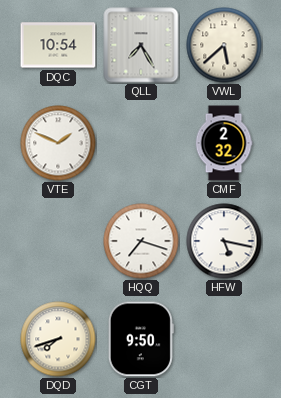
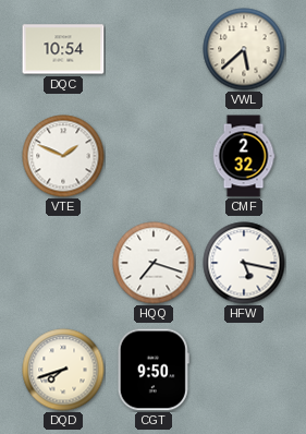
QLL: 7:25 -> none
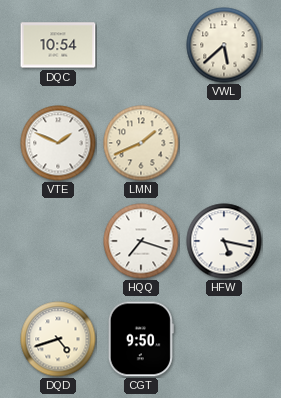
LMN: none -> 1:41
CMF: 2:32 -> none
DQD: 7:42 -> 4:42
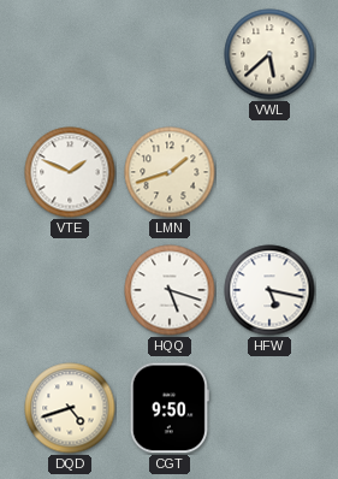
DQC: 10:54 -> none
LMN: 1:41 -> 1:42
HQQ: 7:18 -> 5:18
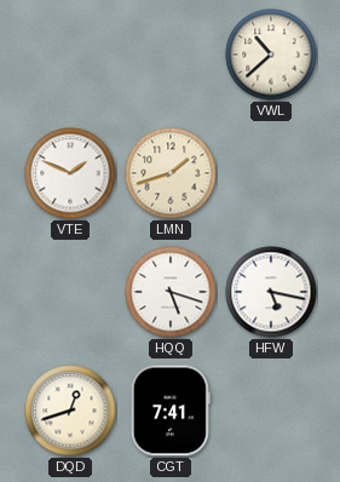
VWL: 5:38 -> 10:38
DQD: 4:42 -> 12:42
CGT: 9:50 -> 7:41
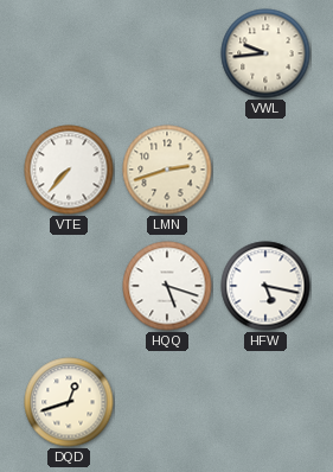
VWL: 10:38 -> 9:44
VTE: 1:49 -> 7:37
LMN: 1:42 -> 2:42
CGT: 7:41 -> none
